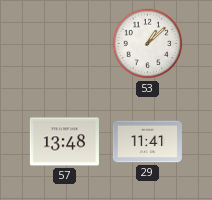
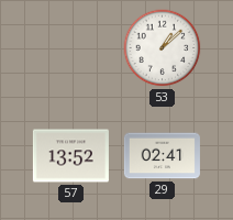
57: 13:48 -> 13:52
29: 11:41 -> 02:41
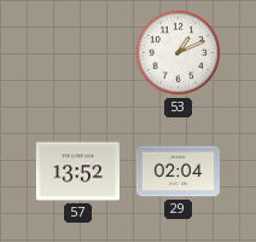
53: 1:08 -> 1:11
29: 02:41 -> 02:04
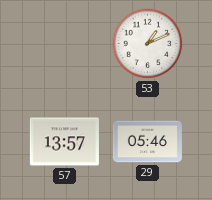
57: 13:52 -> 13:57
29: 02:04 -> 05:46
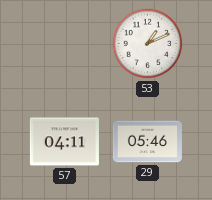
57: 13:57 -> 04:11
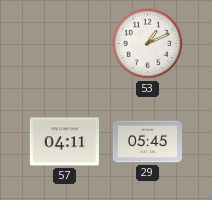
29: 05:46 -> 05:45
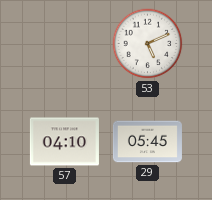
53: 1:11 -> 5:11
57: 04:11 -> 04:10
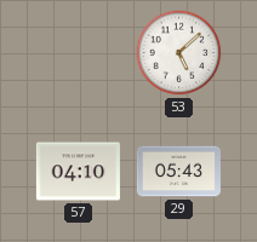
53: 5:11 -> 5:08
29: 05:45 -> 05:43
